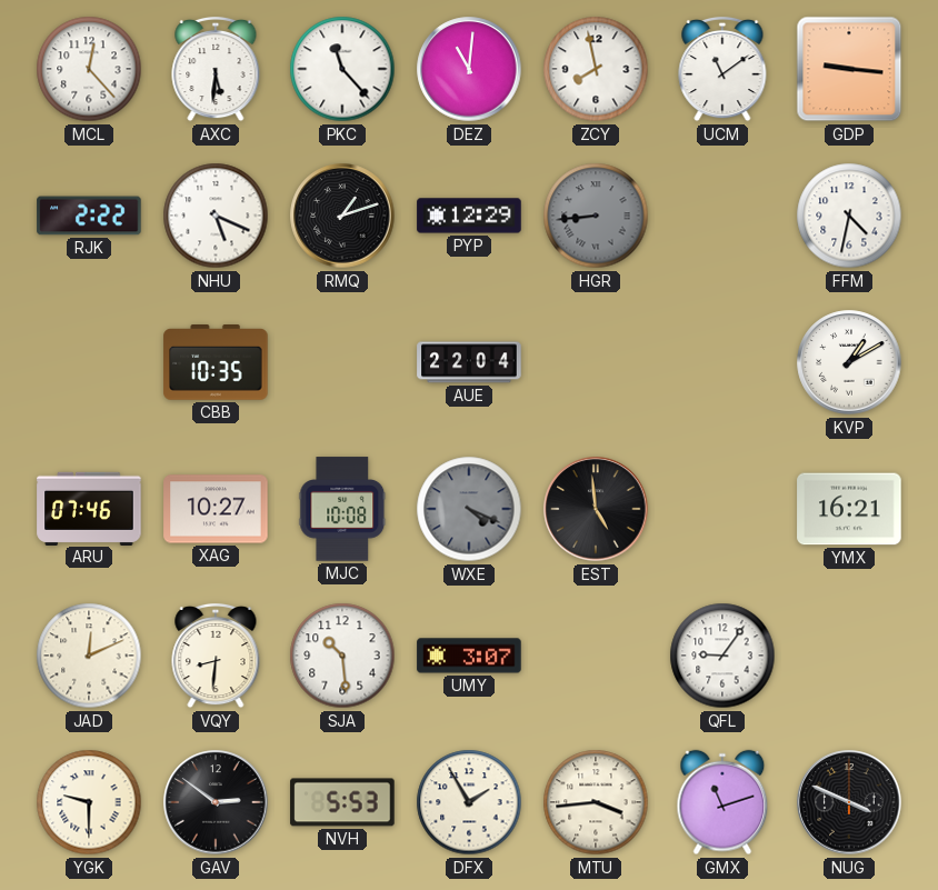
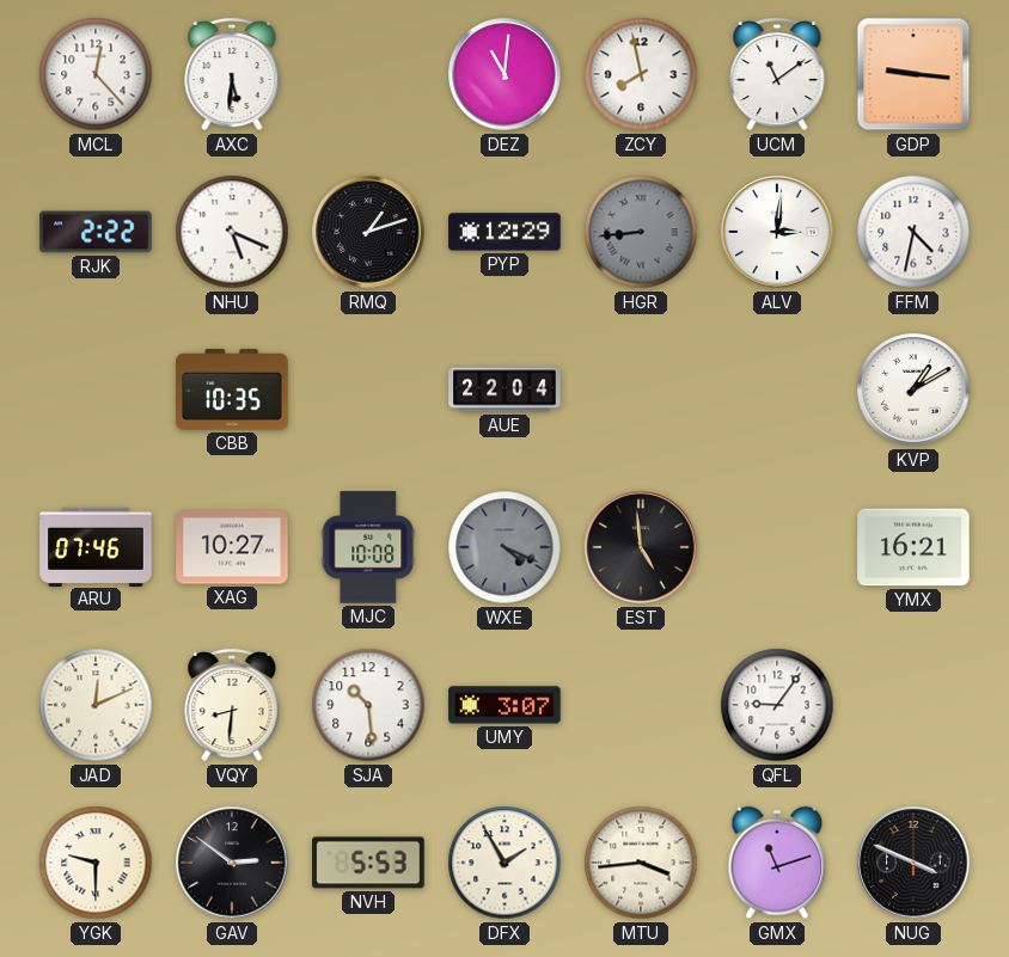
PKC: 11:23 -> none
ALV: none -> 3:01
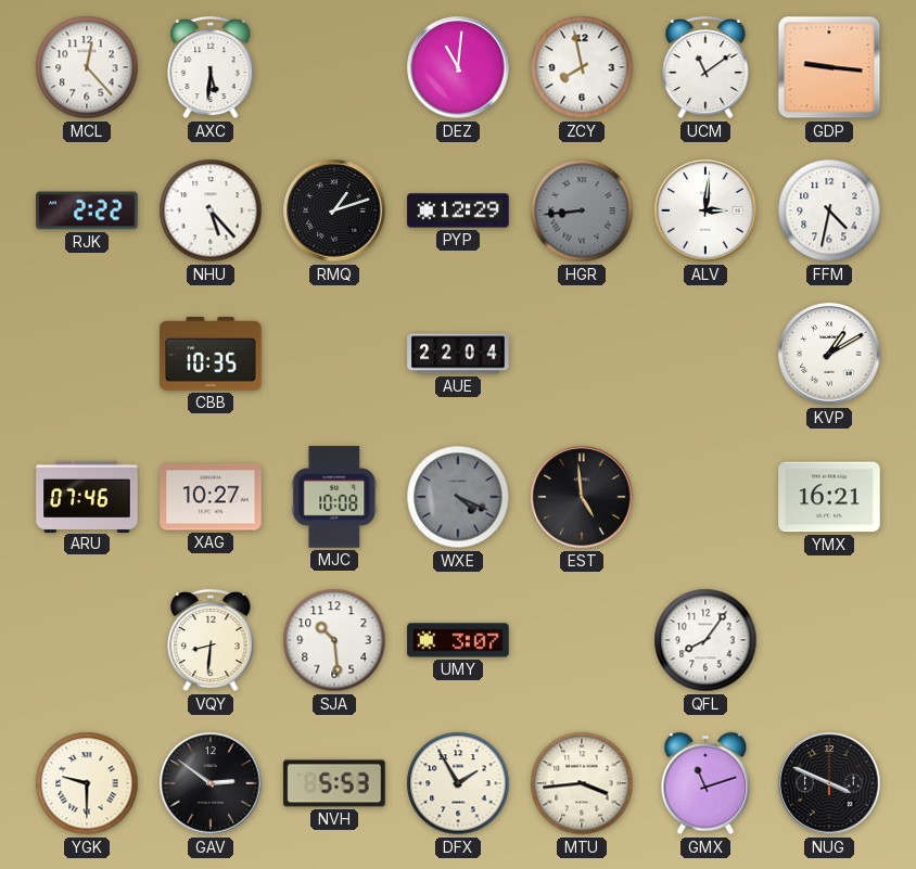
NHU: 5:19 -> 5:23
JAD: 12:11 -> none
QFL: 9:06 -> 8:06
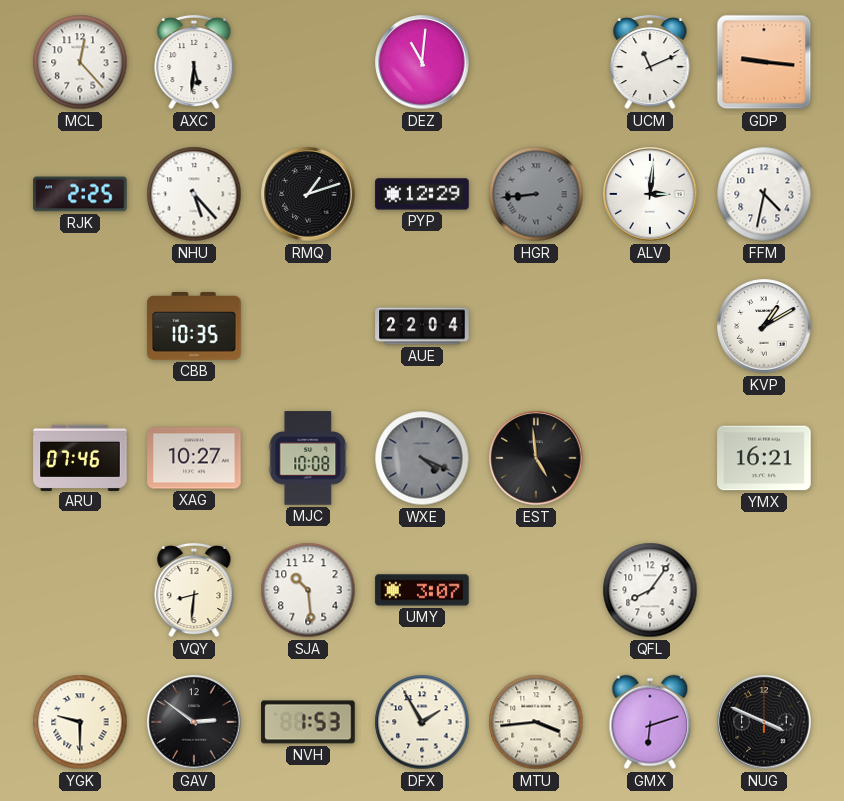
ZCY: 7:58 -> none
UCM: 11:09 -> 11:11
RJK: 2:22 -> 2:25
NVH: 5:53 -> 1:53
GMX: 11:12 -> 6:12
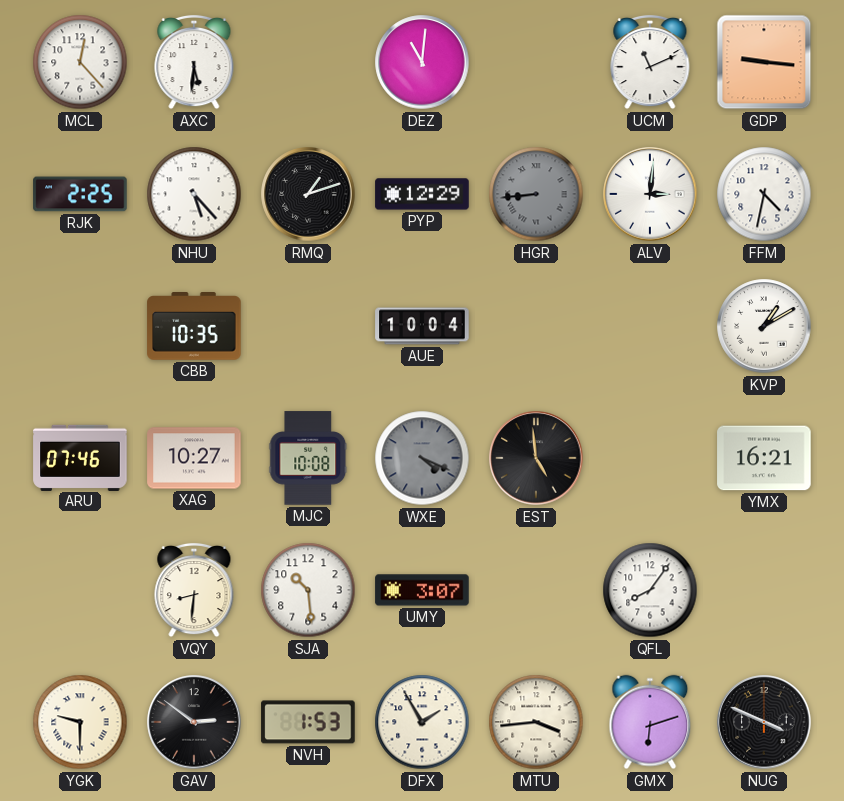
AUE: 22:04 -> 10:04
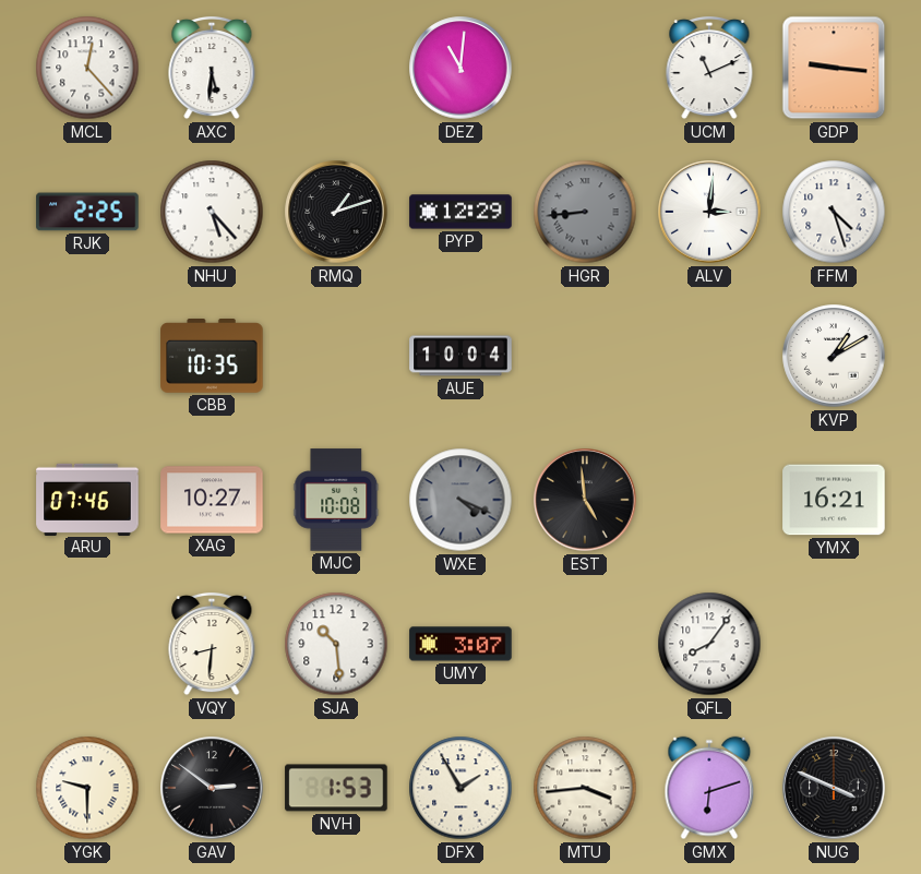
FFM: 4:32 -> 4:27
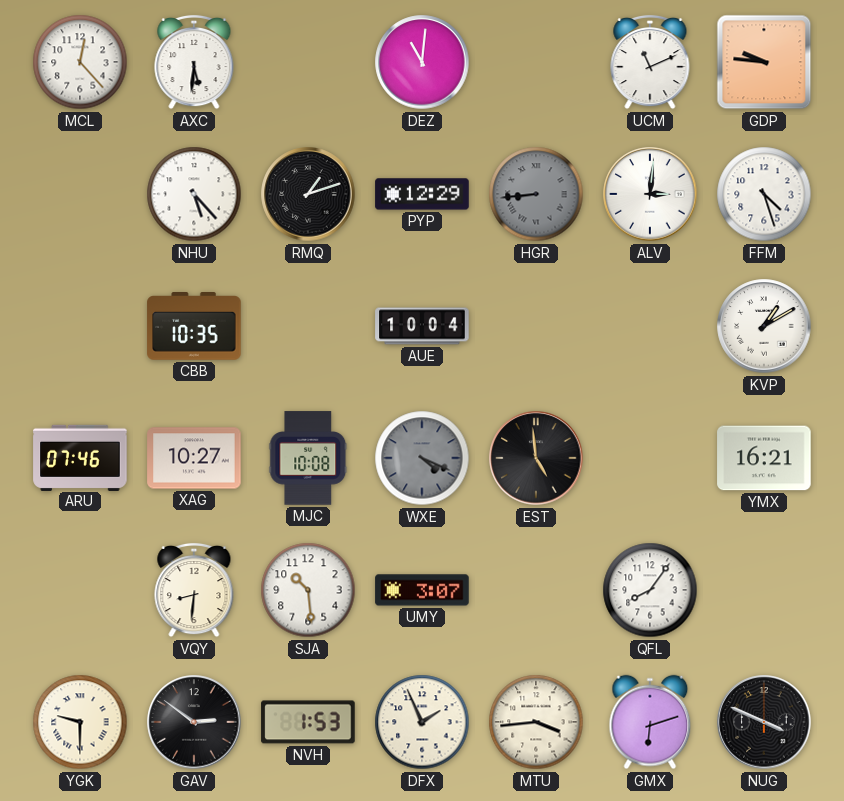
GDP: 9:16 -> 9:46
RJK: 2:25 -> none
DFX: 1:55 -> 1:56
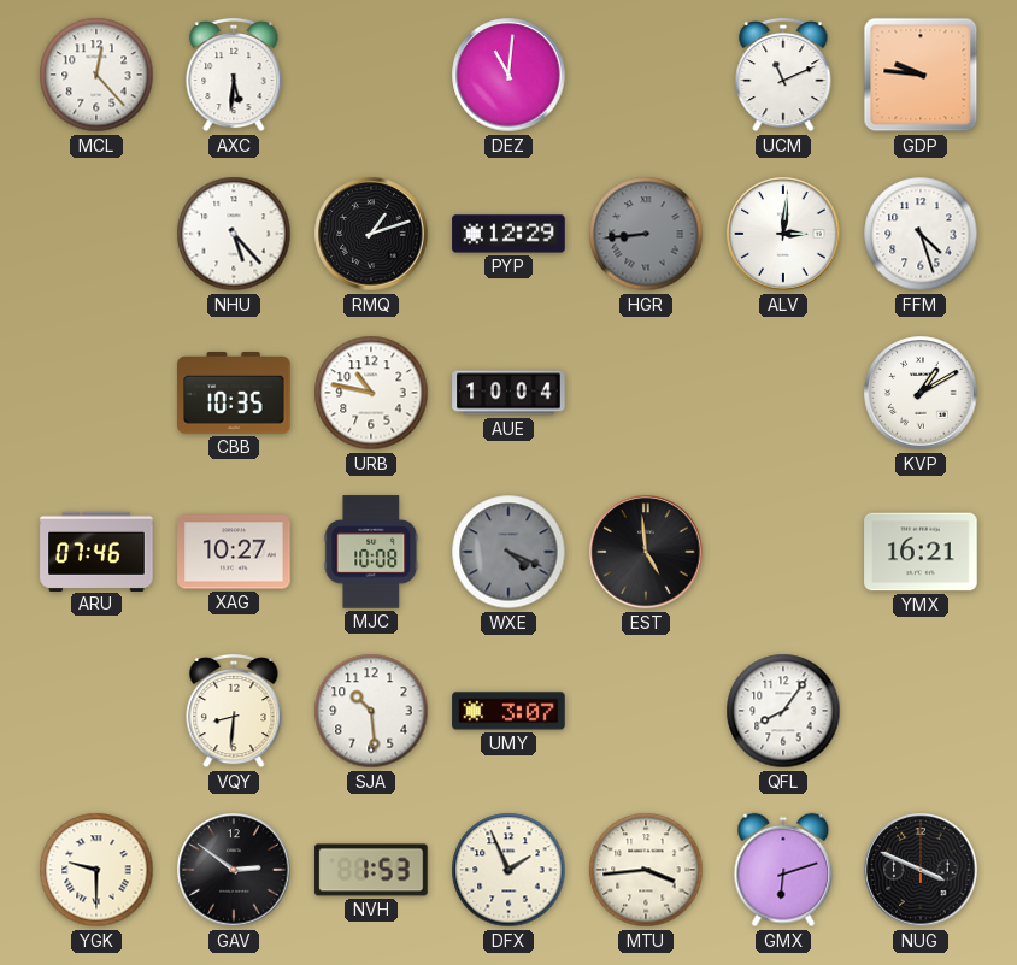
URB: none -> 10:47
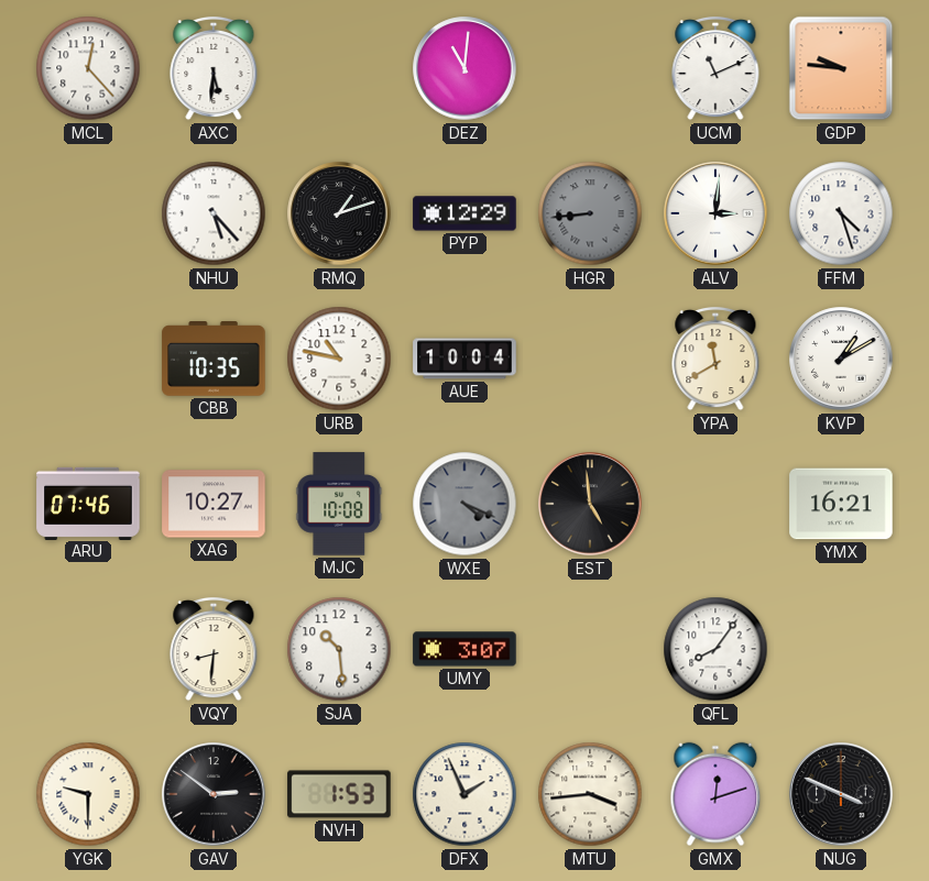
YPA: none -> 11:40
GMX: 6:12 -> 12:12
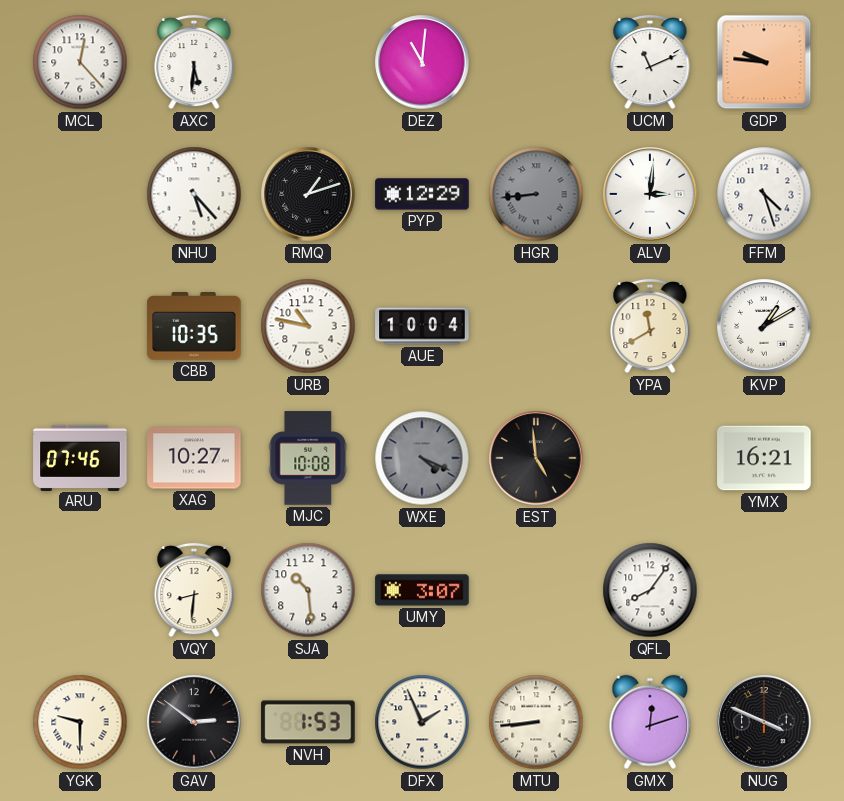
MTU: 3:44 -> 8:44
